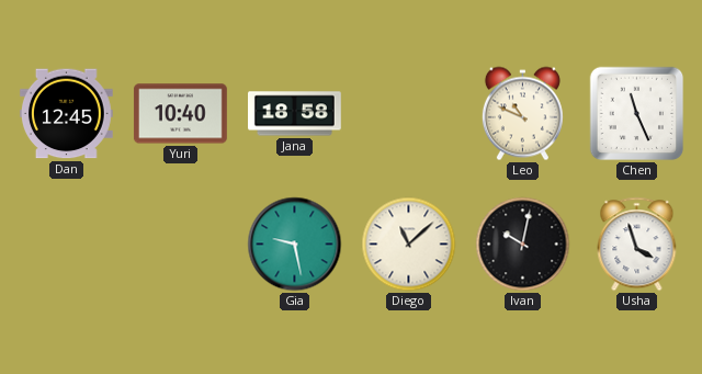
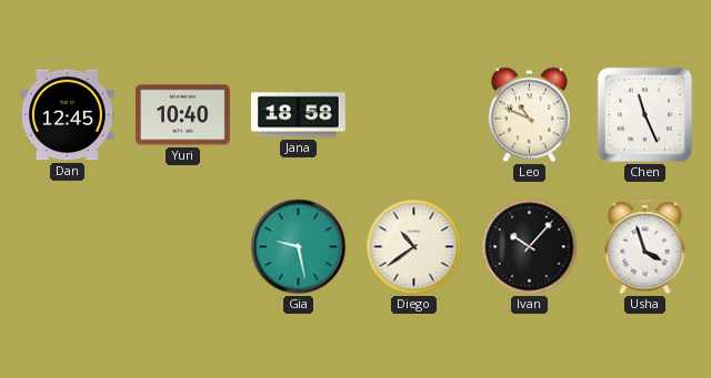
Diego: 11:08 -> 10:39
Ivan: 10:02 -> 10:07
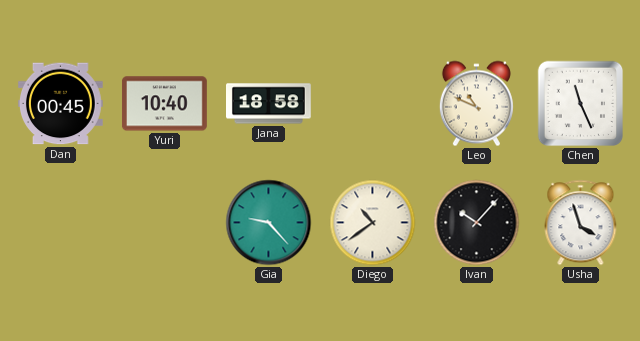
Dan: 12:45 -> 00:45
Gia: 9:28 -> 9:23
